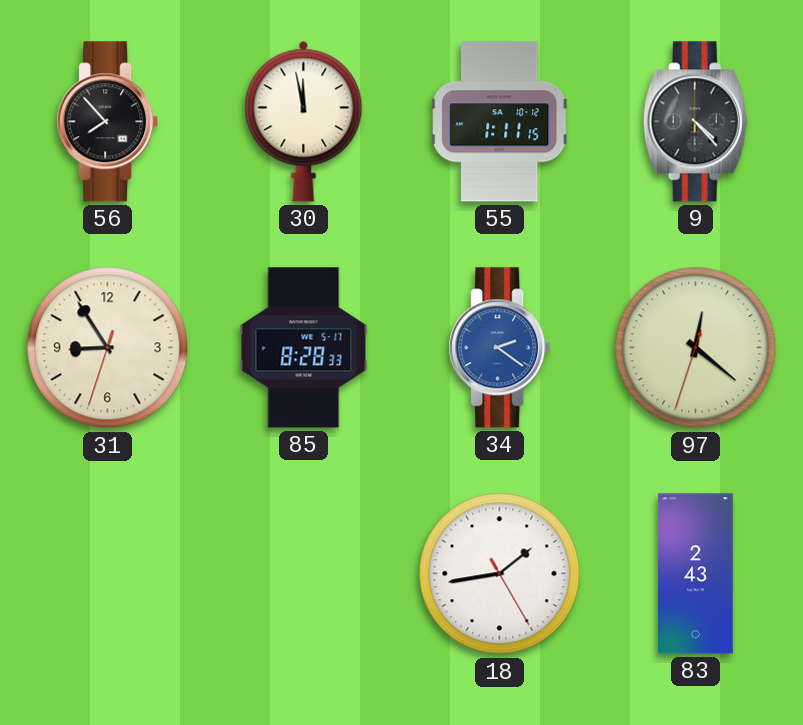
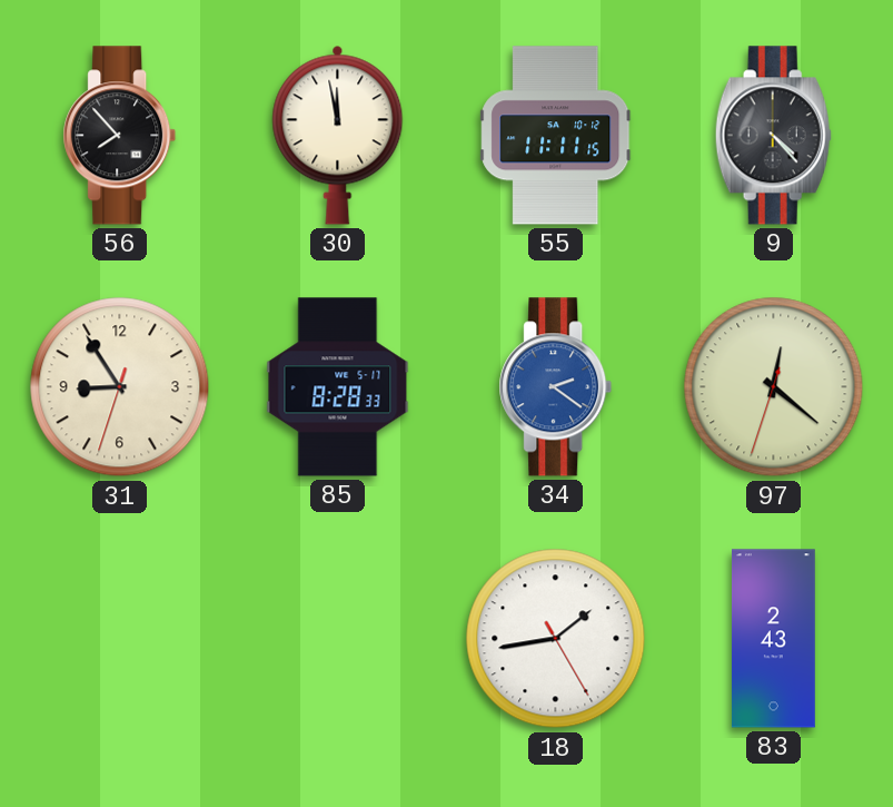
55: 1:11 -> 11:11
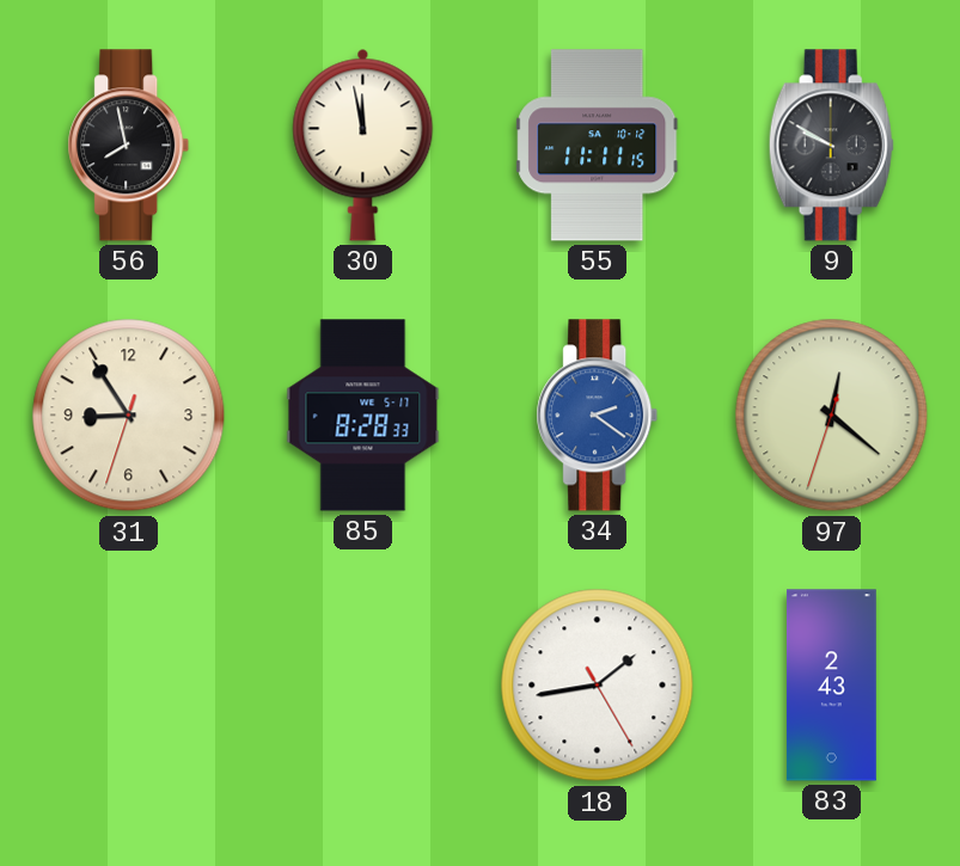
56: 7:53 -> 7:58
9: 4:23 -> 9:50
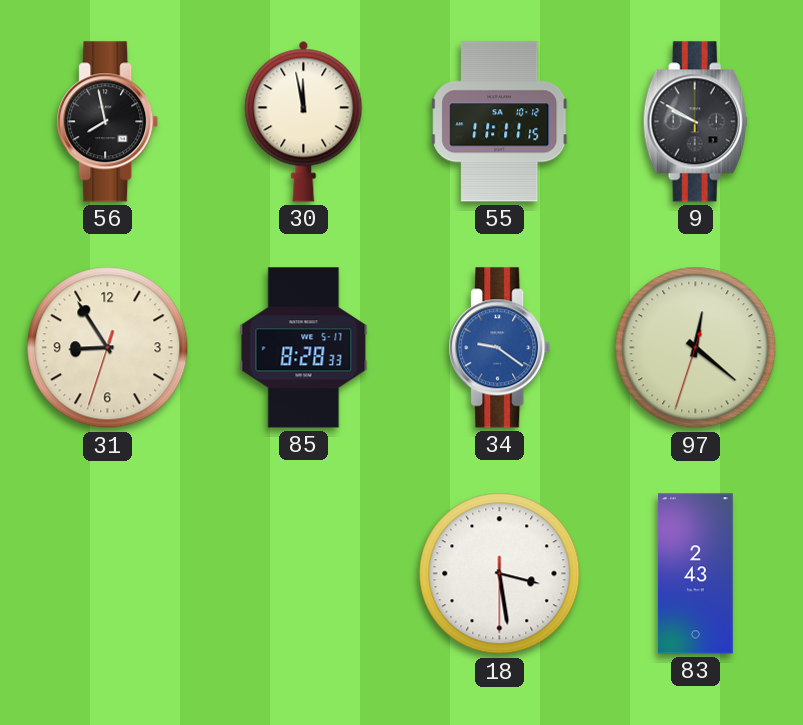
34: 2:21 -> 9:21
18: 1:43 -> 3:28
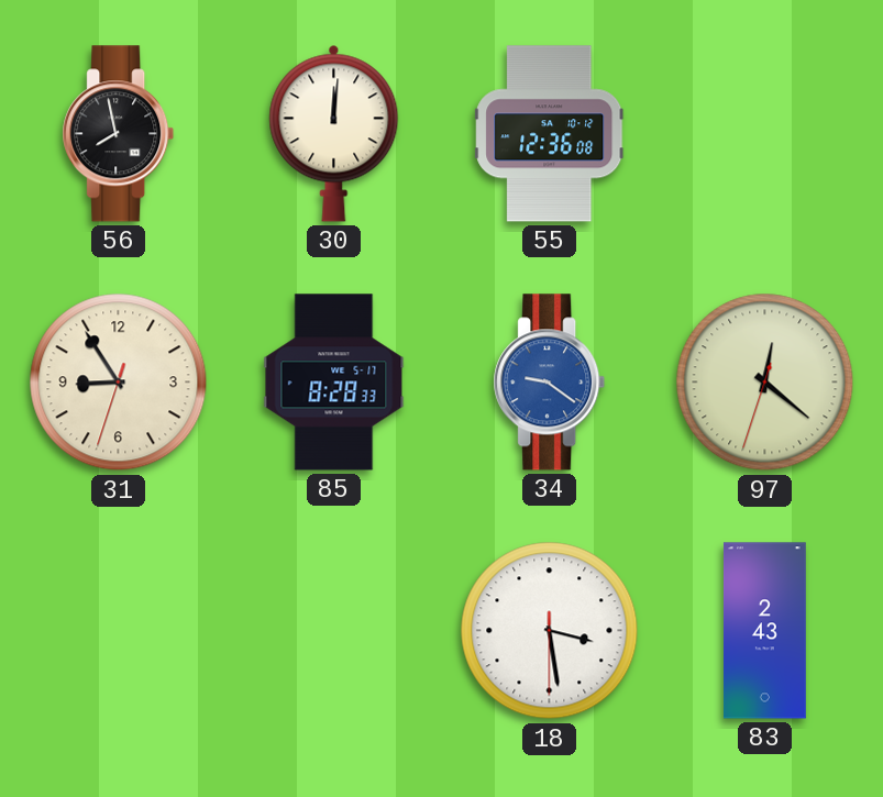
30: 11:58 -> 12:01
55: 11:11 -> 12:36
9: 9:50 -> none
